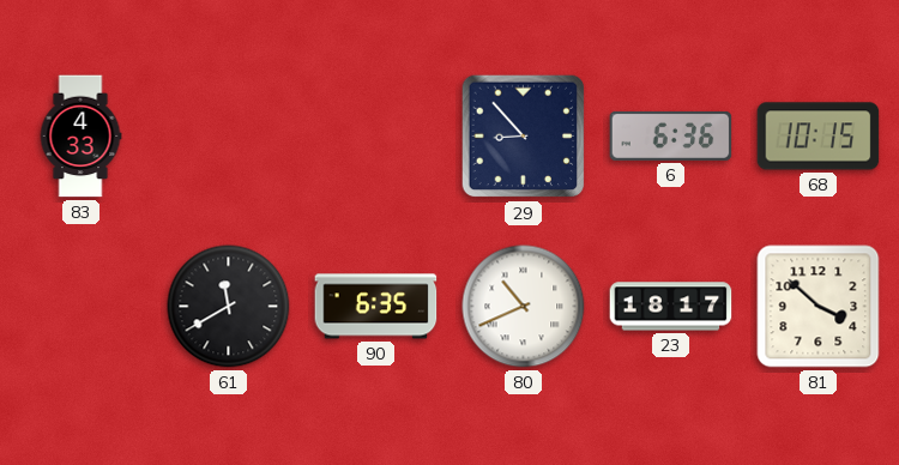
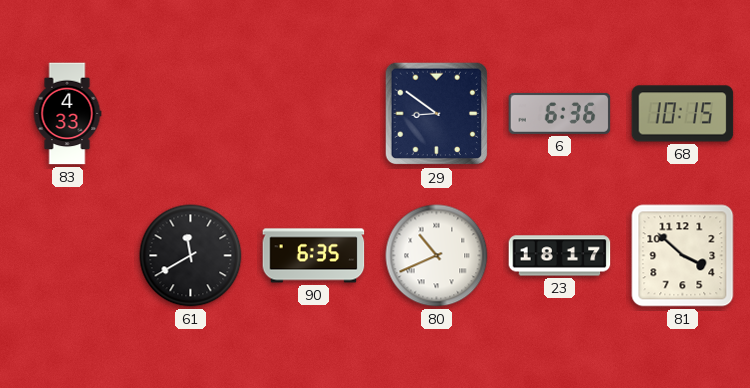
29: 8:53 -> 8:51
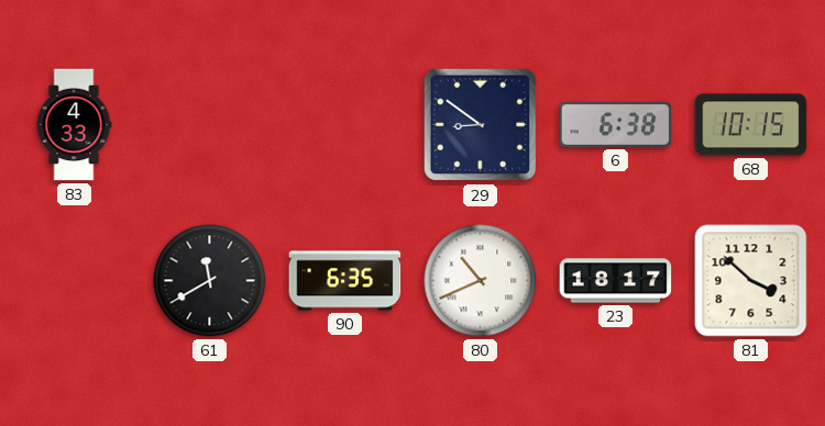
6: 6:36 -> 6:38
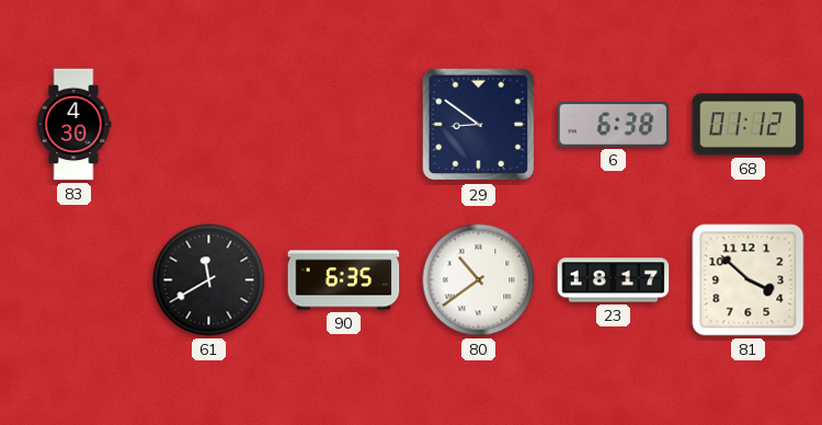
83: 4:33 -> 4:30
68: 10:15 -> 01:12
80: 10:41 -> 10:39
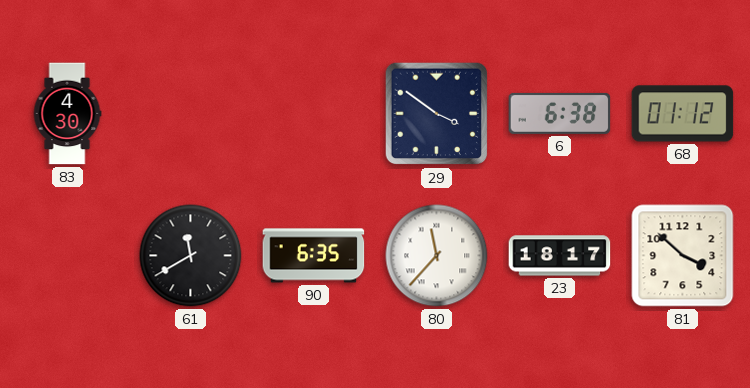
29: 8:51 -> 3:51
80: 10:39 -> 11:37
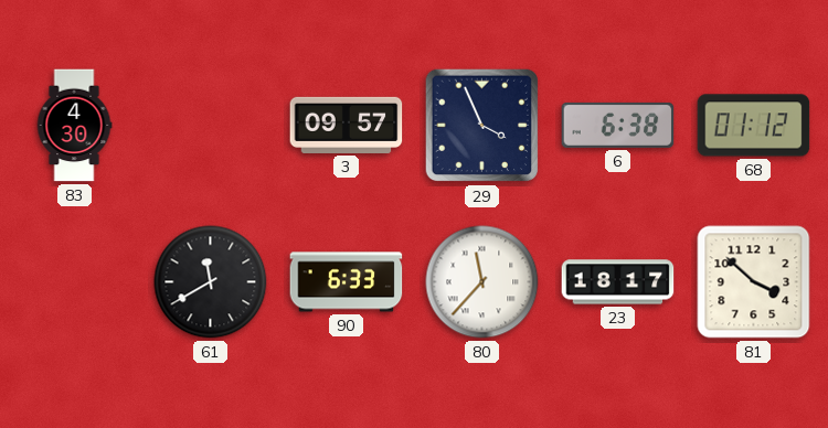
3: none -> 09:57
29: 3:51 -> 3:56
90: 6:35 -> 6:33
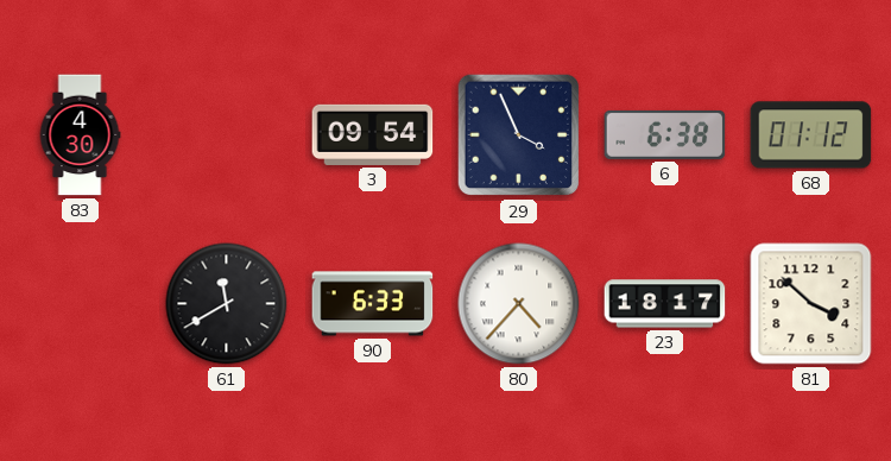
3: 09:57 -> 09:54
80: 11:37 -> 4:37
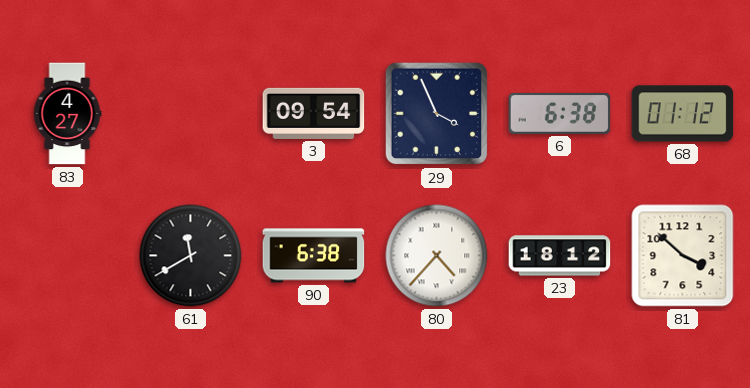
83: 4:30 -> 4:27
90: 6:33 -> 6:38
23: 18:17 -> 18:12
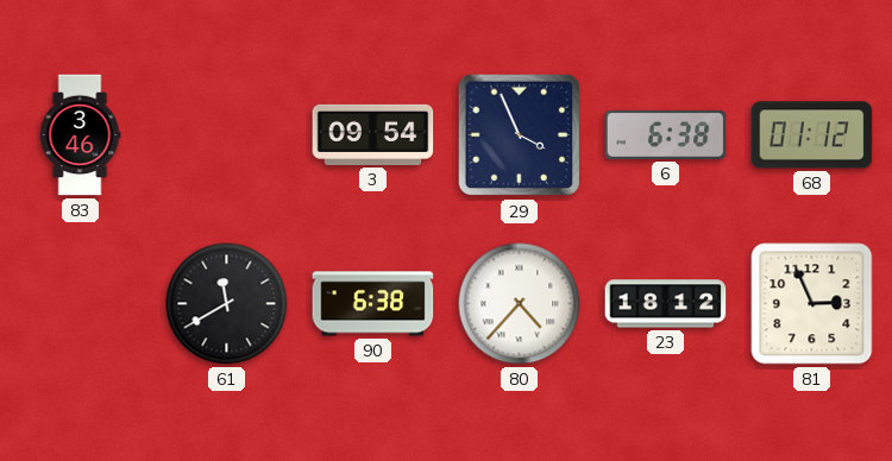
83: 4:27 -> 3:46
81: 3:52 -> 2:56
